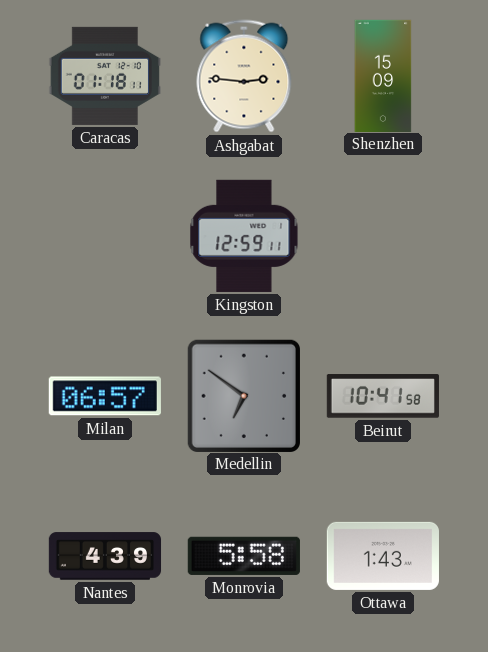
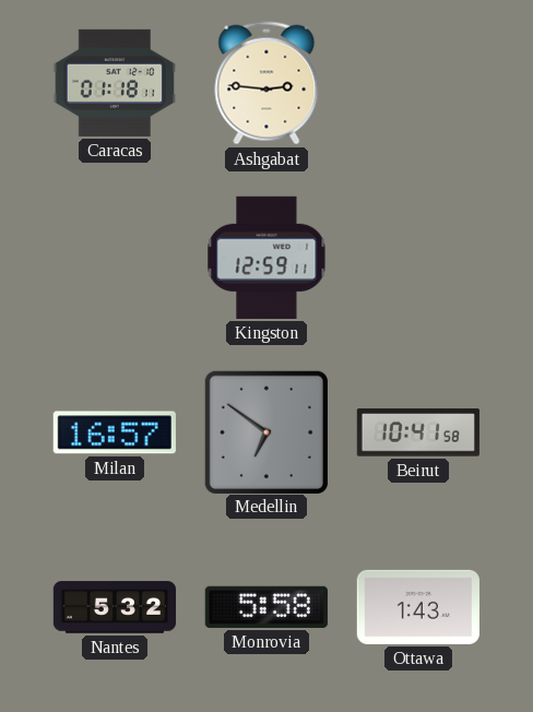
Shenzhen: 15:09 -> none
Milan: 06:57 -> 16:57
Nantes: 4:39 -> 5:32
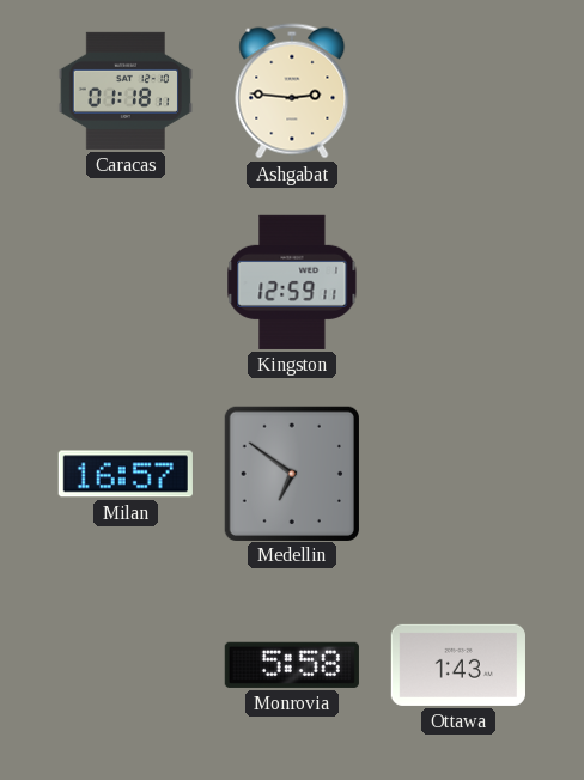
Beirut: 10:41 -> none
Nantes: 5:32 -> none
